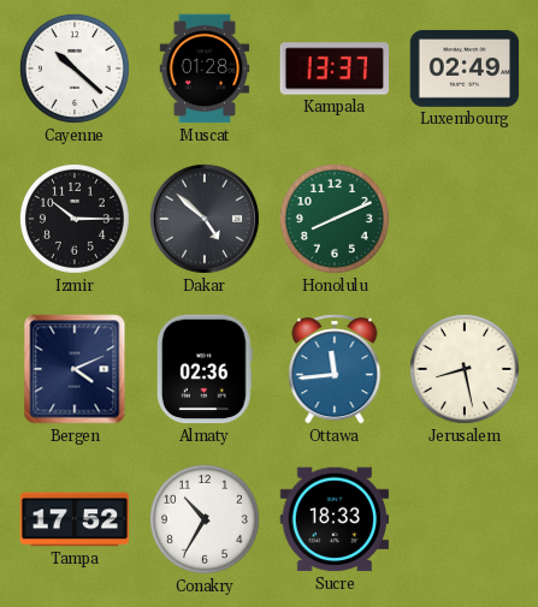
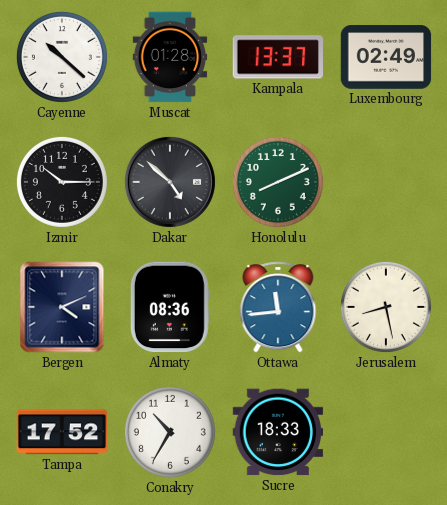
Almaty: 02:36 -> 08:36
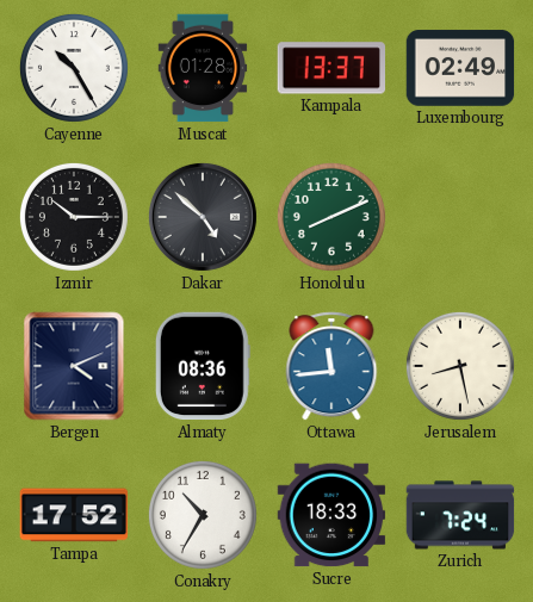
Cayenne: 10:22 -> 10:25
Zurich: none -> 7:24
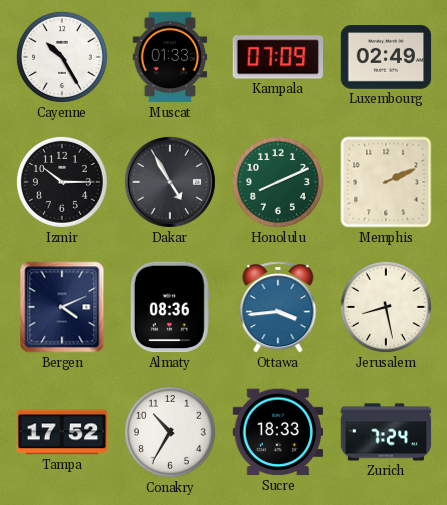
Muscat: 01:28 -> 01:33
Kampala: 13:37 -> 07:09
Dakar: 4:52 -> 4:55
Memphis: none -> 2:11
Ottawa: 11:44 -> 3:44
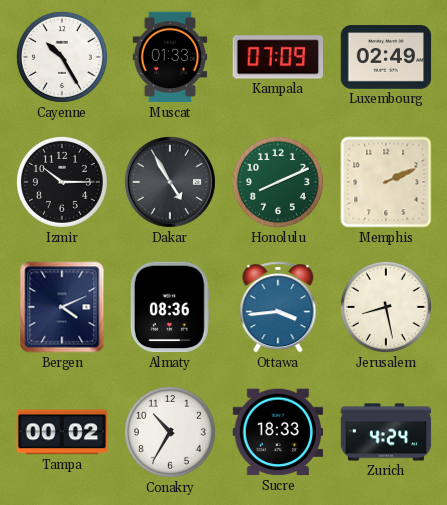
Tampa: 17:52 -> 00:02
Zurich: 7:24 -> 4:24
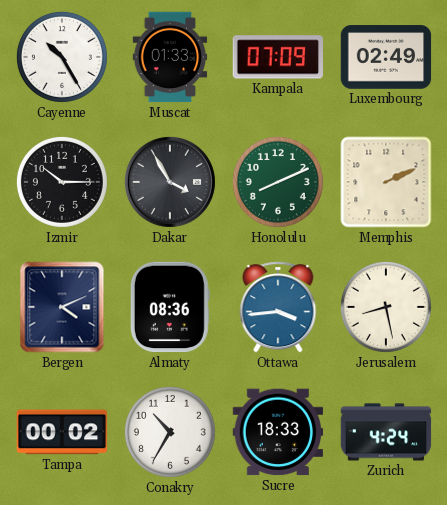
Dakar: 4:55 -> 3:55
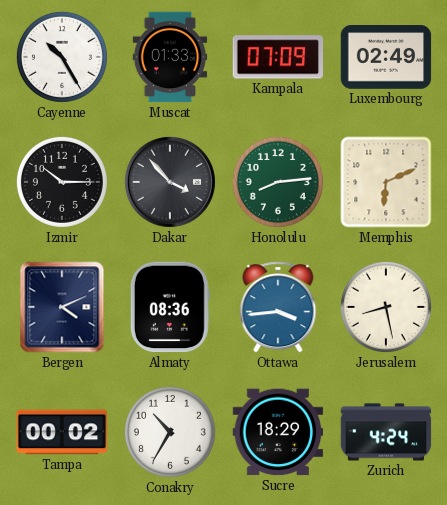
Dakar: 3:55 -> 3:53
Honolulu: 8:11 -> 8:14
Memphis: 2:11 -> 6:11
Sucre: 18:33 -> 18:29
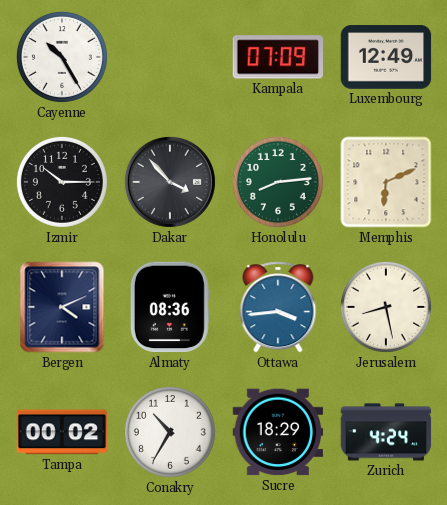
Muscat: 01:33 -> none
Luxembourg: 02:49 -> 12:49
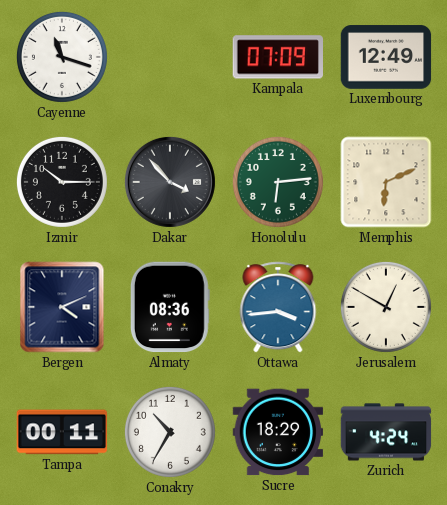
Cayenne: 10:25 -> 11:18
Honolulu: 8:14 -> 6:14
Jerusalem: 8:28 -> 12:50
Tampa: 00:02 -> 00:11
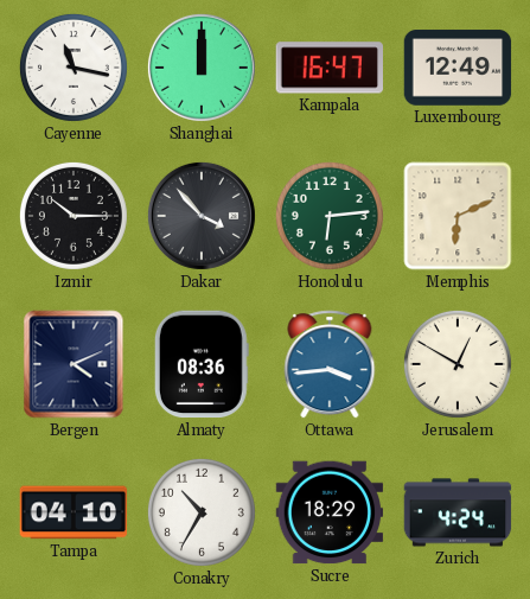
Cayenne: 11:18 -> 11:17
Shanghai: none -> 12:00
Kampala: 07:09 -> 16:47
Tampa: 00:11 -> 04:10
